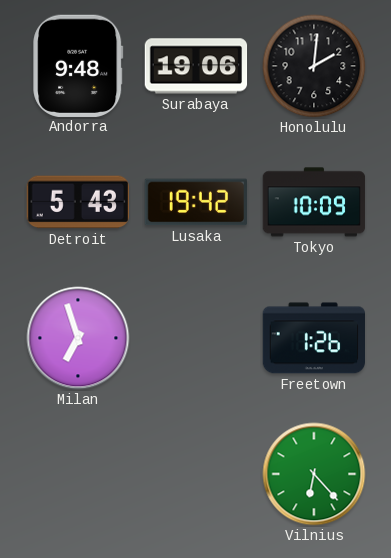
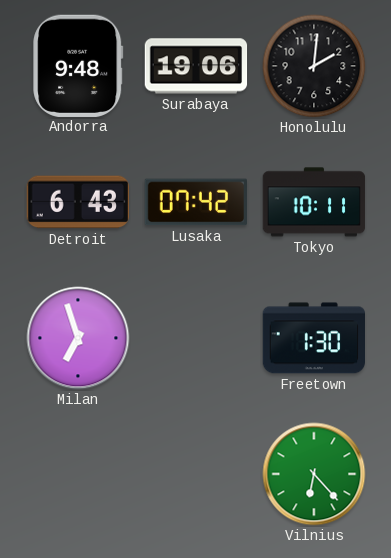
Detroit: 5:43 -> 6:43
Lusaka: 19:42 -> 07:42
Tokyo: 10:09 -> 10:11
Freetown: 1:26 -> 1:30
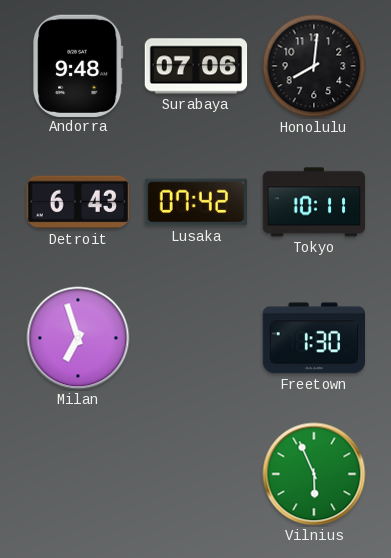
Surabaya: 19:06 -> 07:06
Honolulu: 2:01 -> 8:01
Vilnius: 6:23 -> 5:56
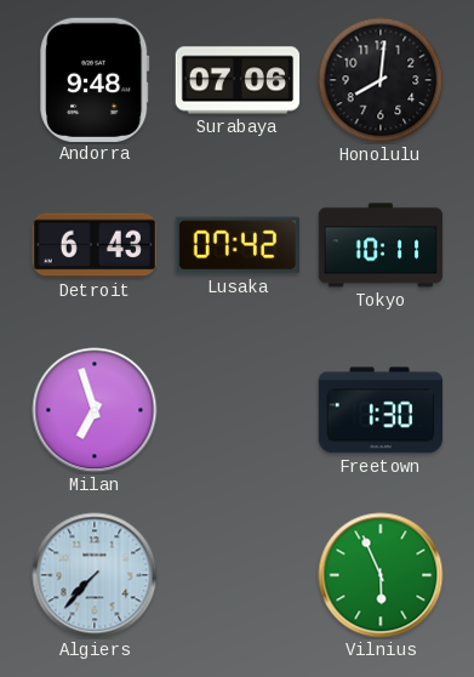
Algiers: none -> 7:37
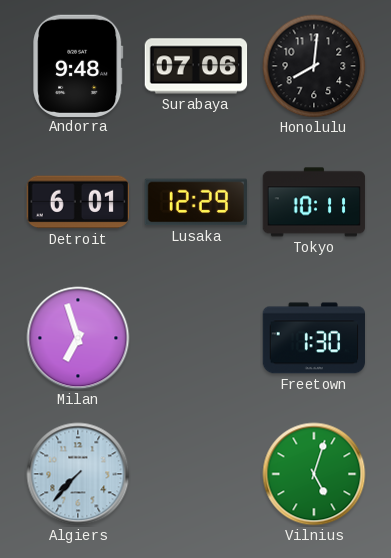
Detroit: 6:43 -> 6:01
Lusaka: 07:42 -> 12:29
Vilnius: 5:56 -> 5:03
